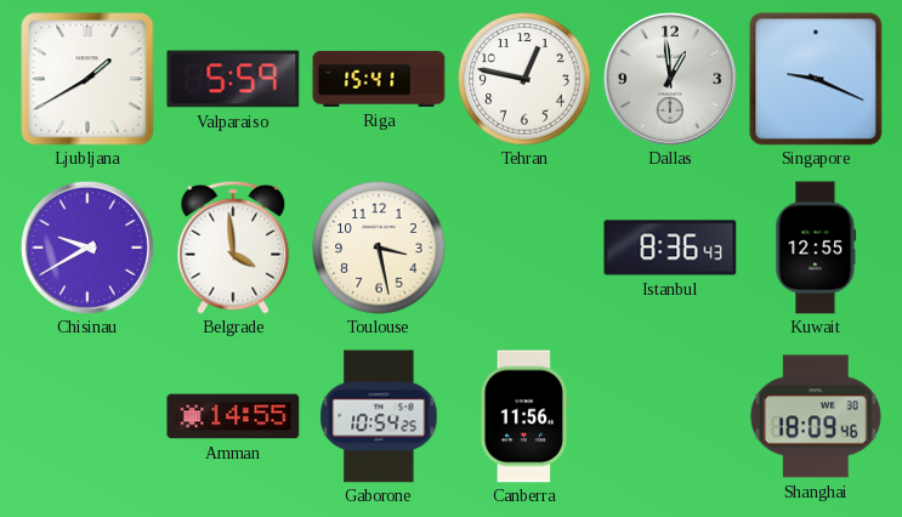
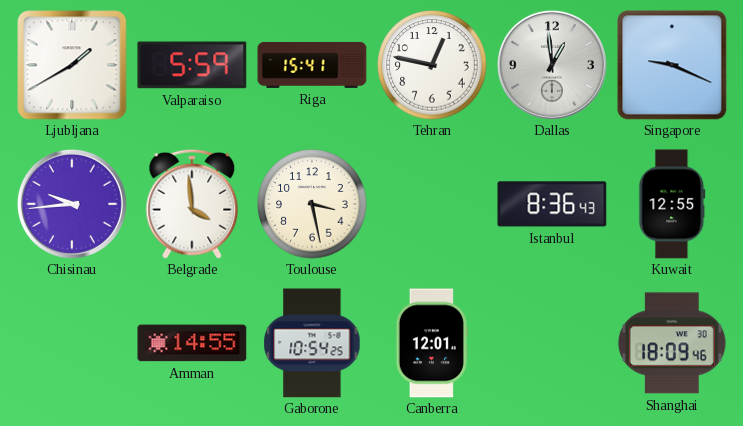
Chisinau: 9:40 -> 9:44
Canberra: 11:56 -> 12:01
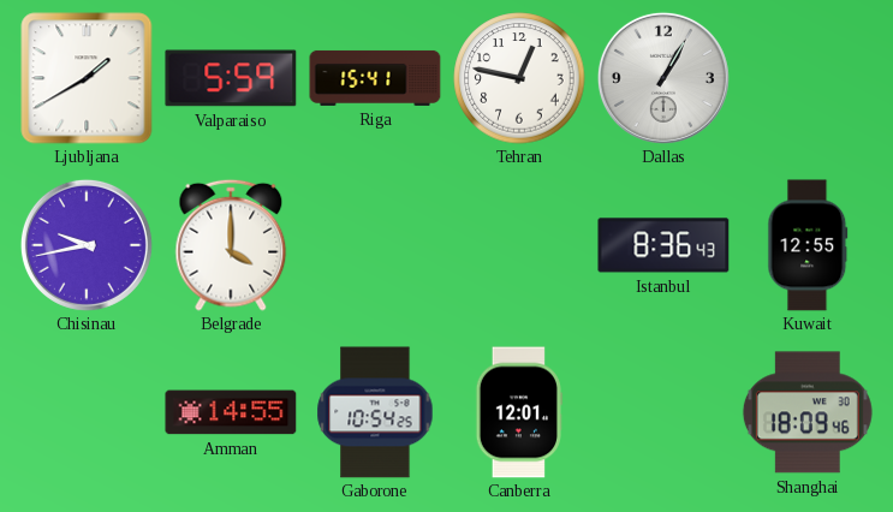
Dallas: 12:59 -> 1:05
Singapore: 9:19 -> none
Chisinau: 9:44 -> 9:43
Belgrade: 3:59 -> 4:00
Toulouse: 3:28 -> none
